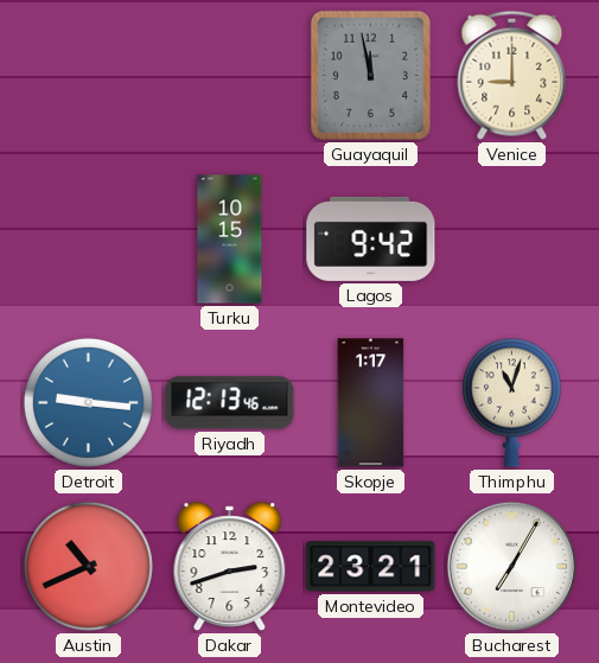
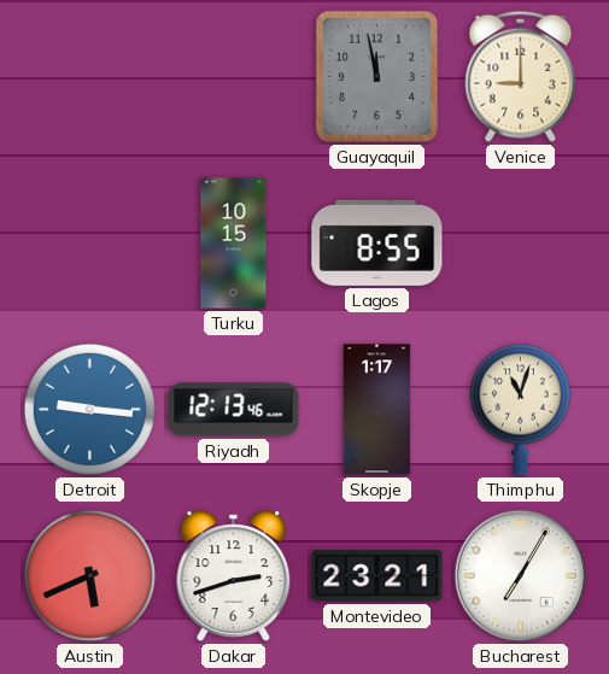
Lagos: 9:42 -> 8:55
Austin: 10:41 -> 5:41
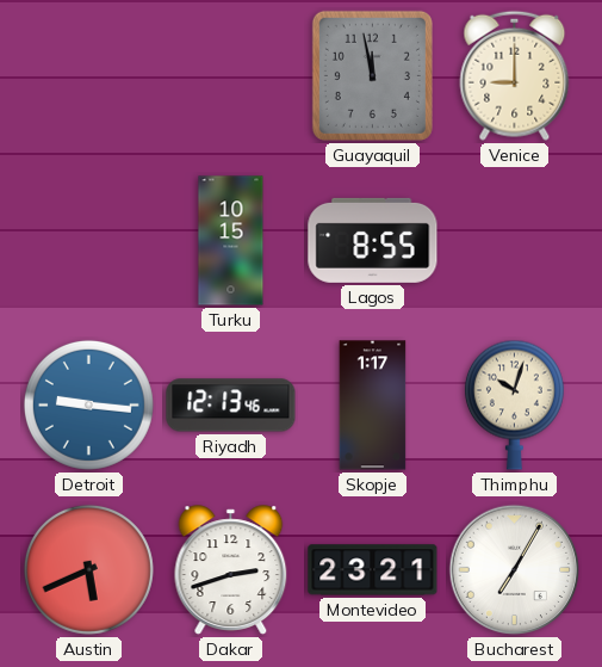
Thimphu: 11:03 -> 10:03
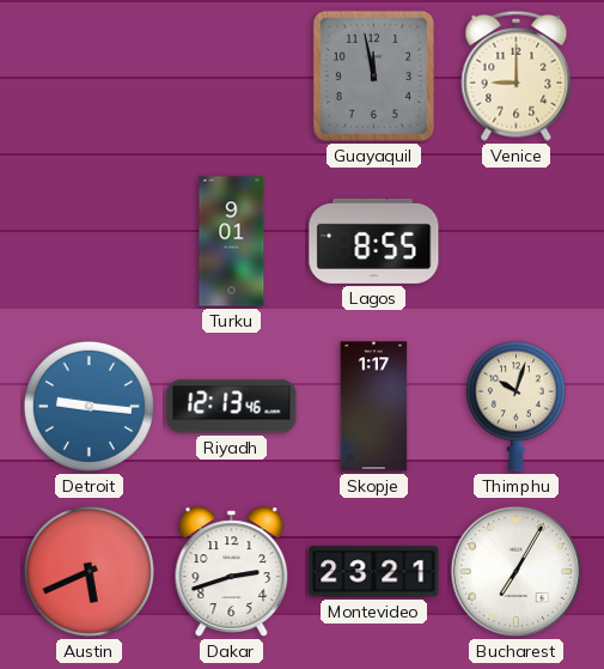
Turku: 10:15 -> 9:01
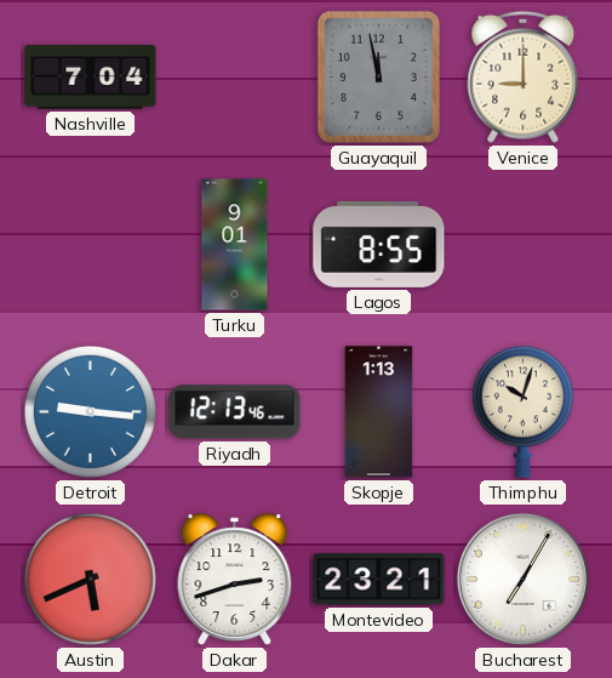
Nashville: none -> 7:04
Skopje: 1:17 -> 1:13
